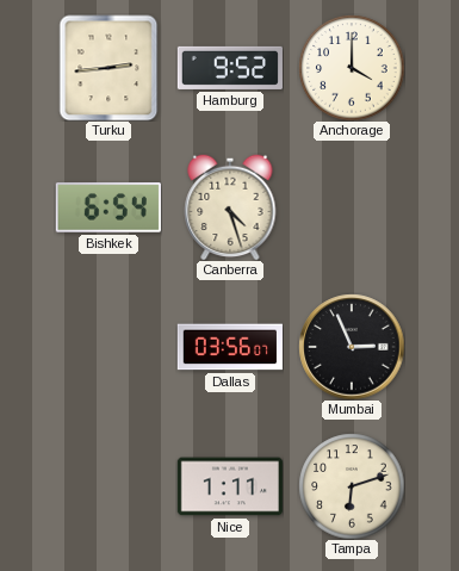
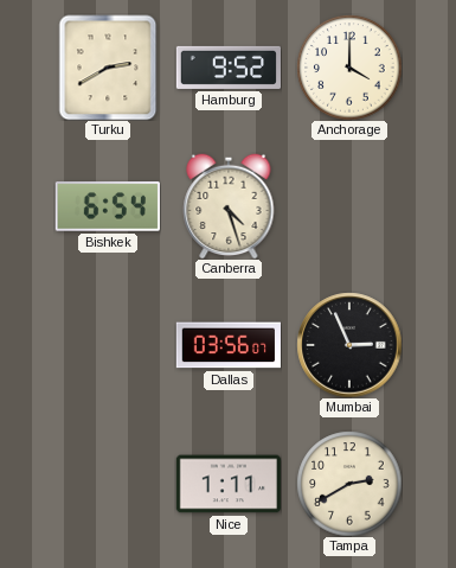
Turku: 2:44 -> 2:40
Tampa: 6:12 -> 2:40
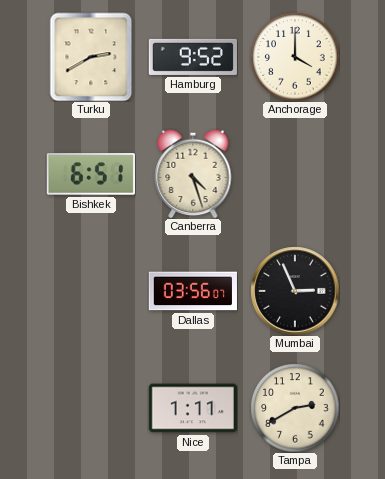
Bishkek: 6:54 -> 6:51
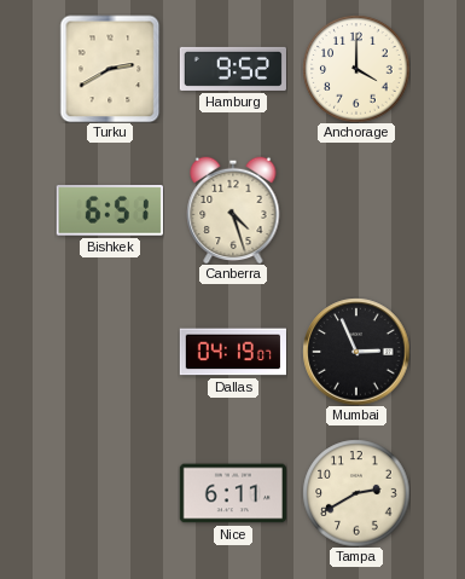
Dallas: 03:56 -> 04:19
Nice: 1:11 -> 6:11
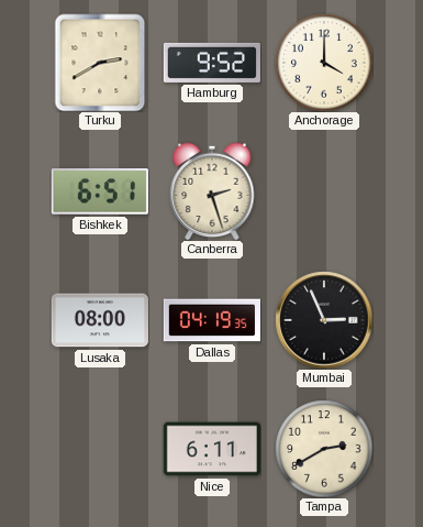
Canberra: 4:27 -> 2:27
Lusaka: none -> 08:00
Dallas: 04:19:07 -> 04:19:35
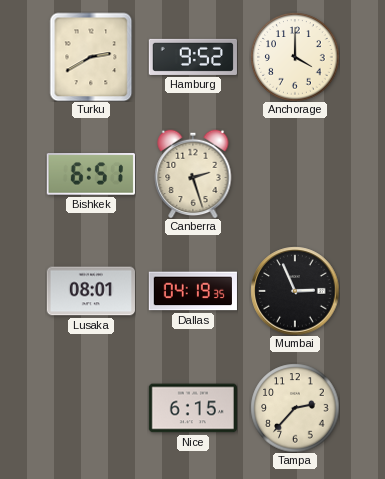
Lusaka: 08:00 -> 08:01
Nice: 6:11 -> 6:15
Tampa: 2:40 -> 2:37
